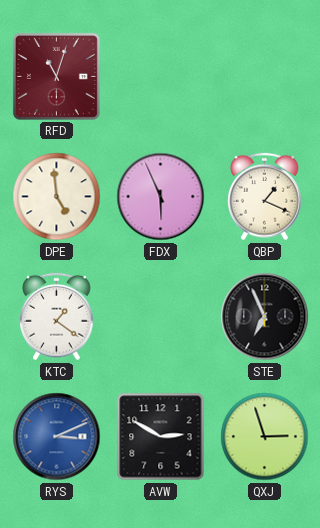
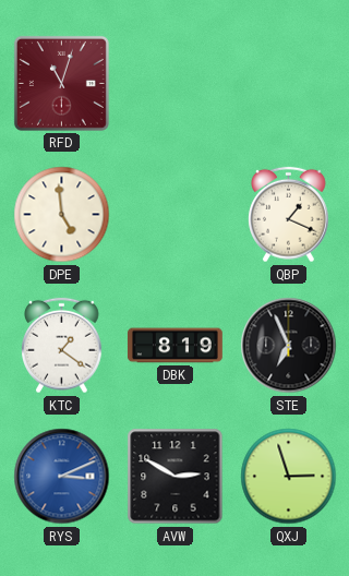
FDX: 5:56 -> none
DBK: none -> 8:19
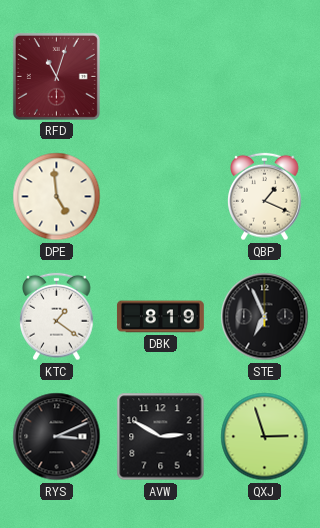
RYS dial: blue -> black
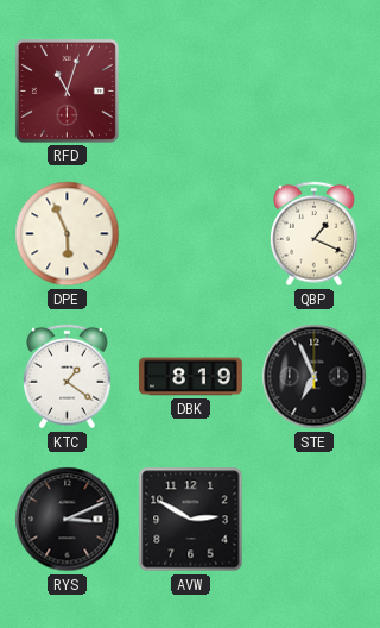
DPE: 4:59 -> 5:56
QXJ: 2:57 -> none
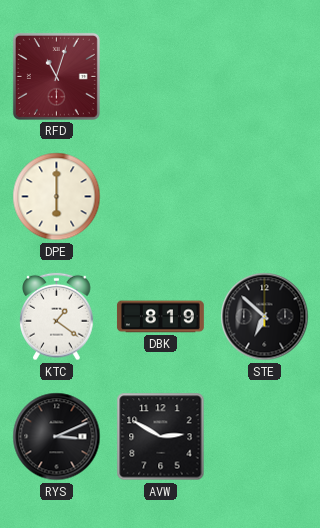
DPE: 5:56 -> 6:00
QBP: 1:19 -> none
STE: 6:56 -> 6:52
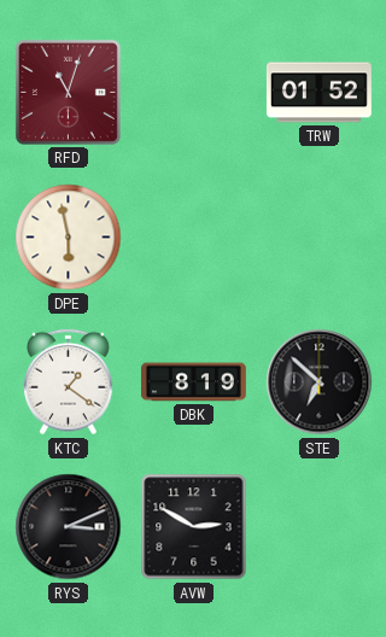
TRW: none -> 01:52
DPE: 6:00 -> 5:58
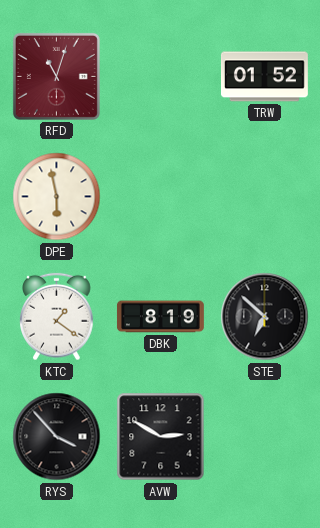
RYS: 3:11 -> 3:53
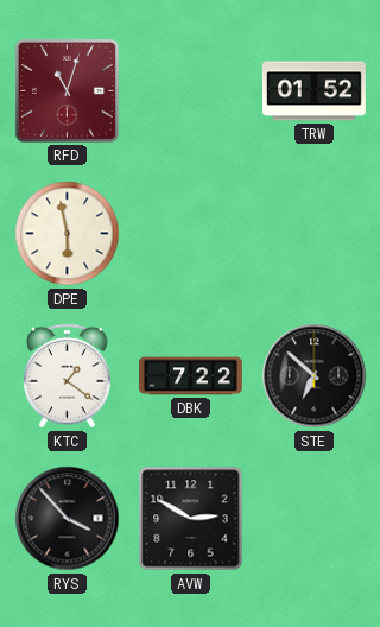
DBK: 8:19 -> 7:22
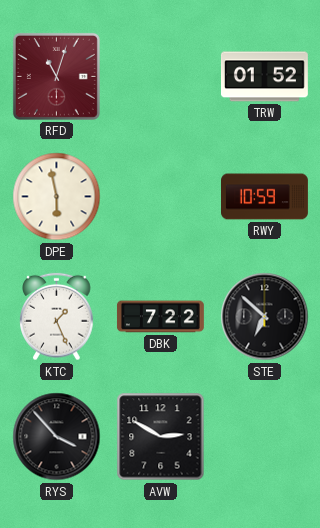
RWY: none -> 10:59
KTC: 1:21 -> 1:26
